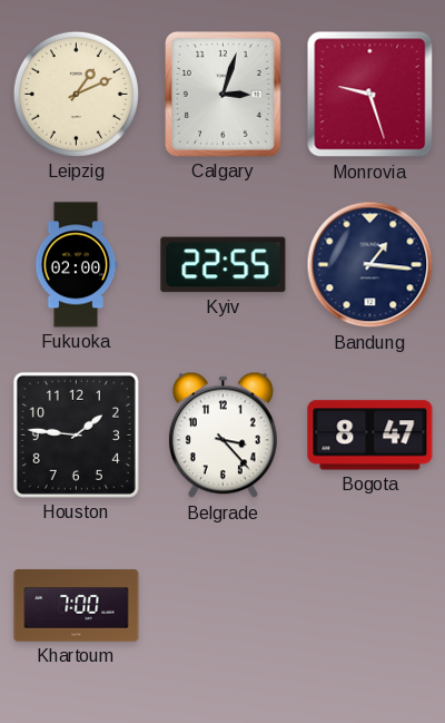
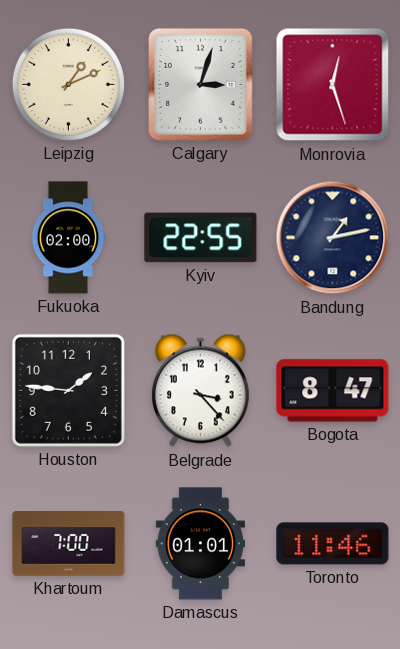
Monrovia: 9:27 -> 12:27
Bandung: 1:16 -> 1:13
Damascus: none -> 01:01
Toronto: none -> 11:46
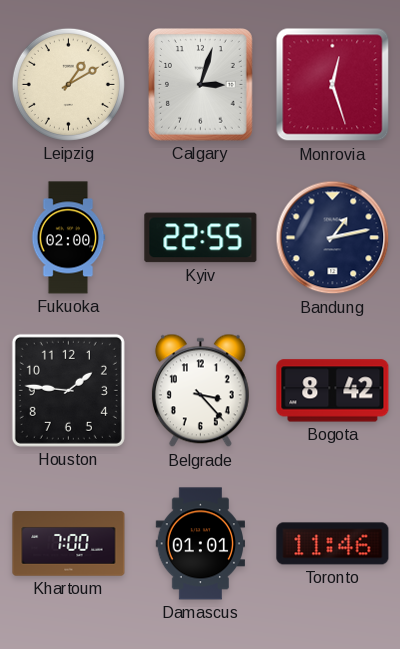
Leipzig: 1:11 -> 1:10
Bogota: 8:47 -> 8:42
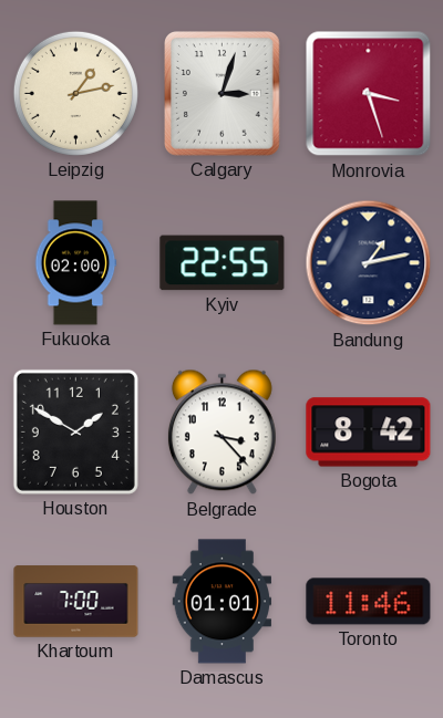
Leipzig: 1:10 -> 1:13
Monrovia: 12:27 -> 3:27
Houston: 1:46 -> 1:50
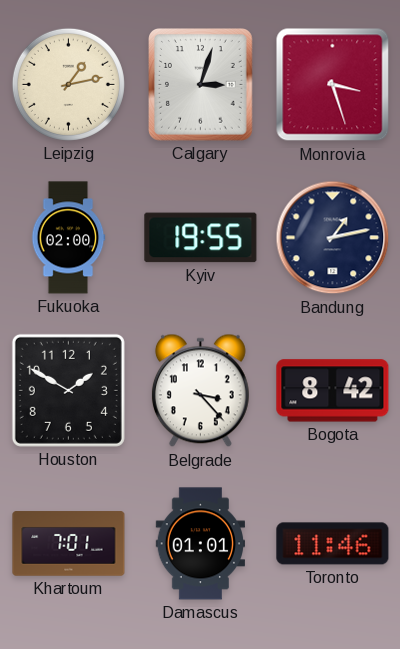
Kyiv: 22:55 -> 19:55
Khartoum: 7:00 -> 7:01
